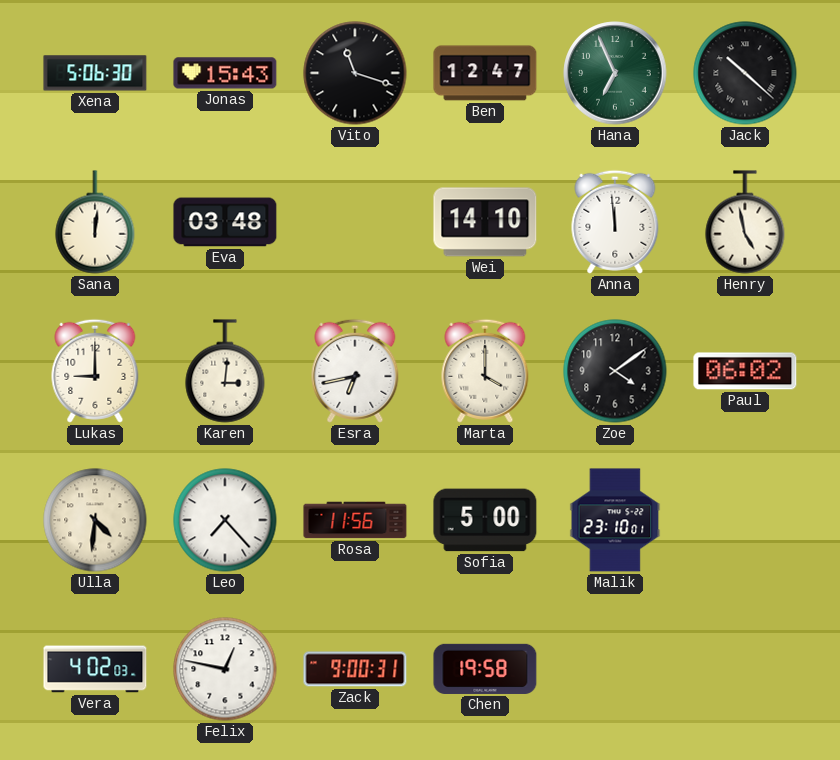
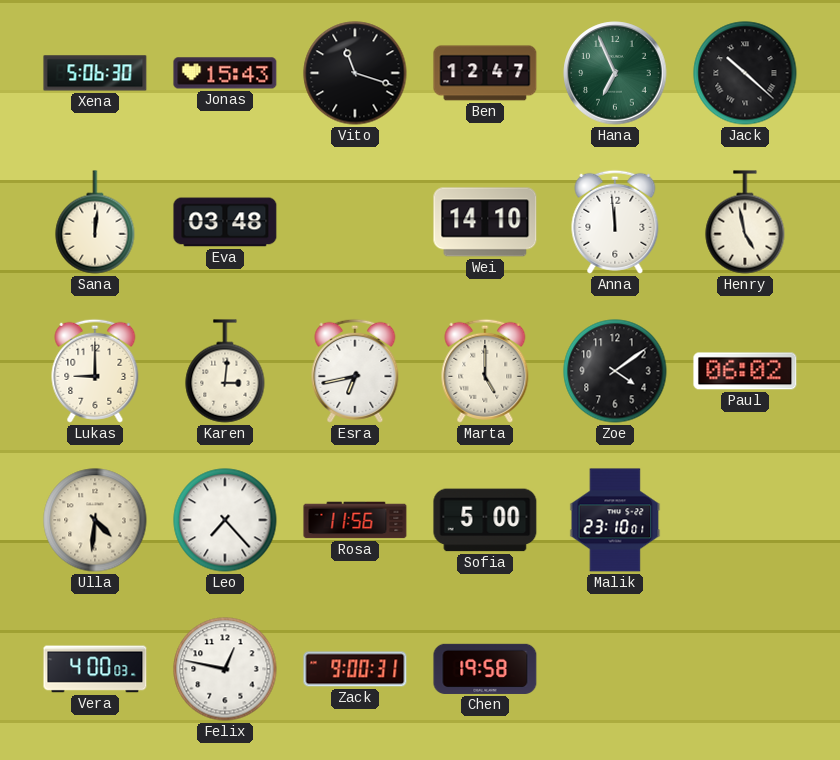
Marta: 4:00 -> 5:00
Vera: 4:02 -> 4:00
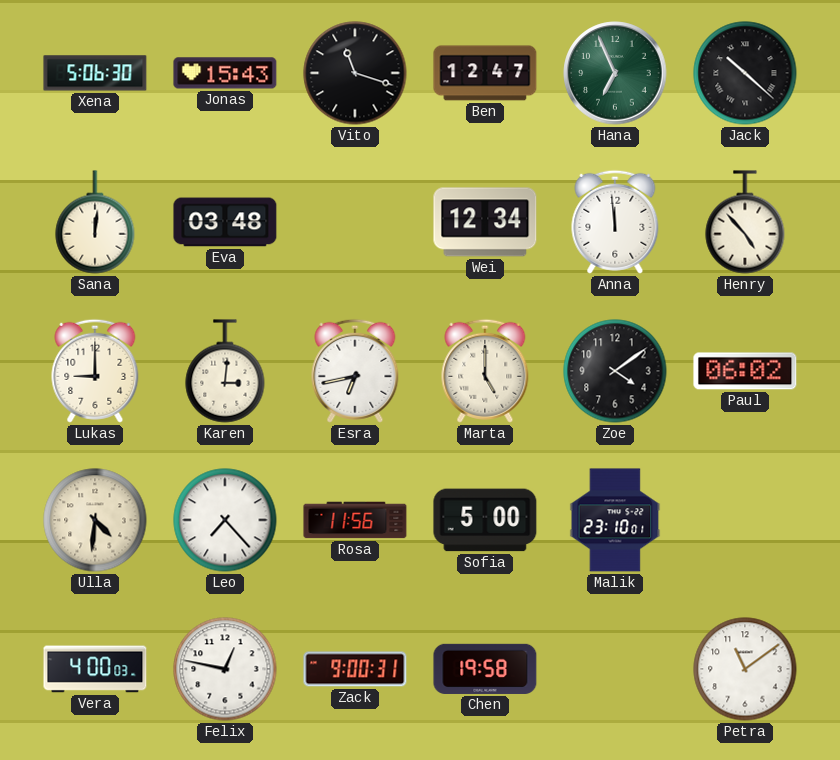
Wei: 14:10 -> 12:34
Henry: 4:58 -> 4:53
Petra: none -> 11:09
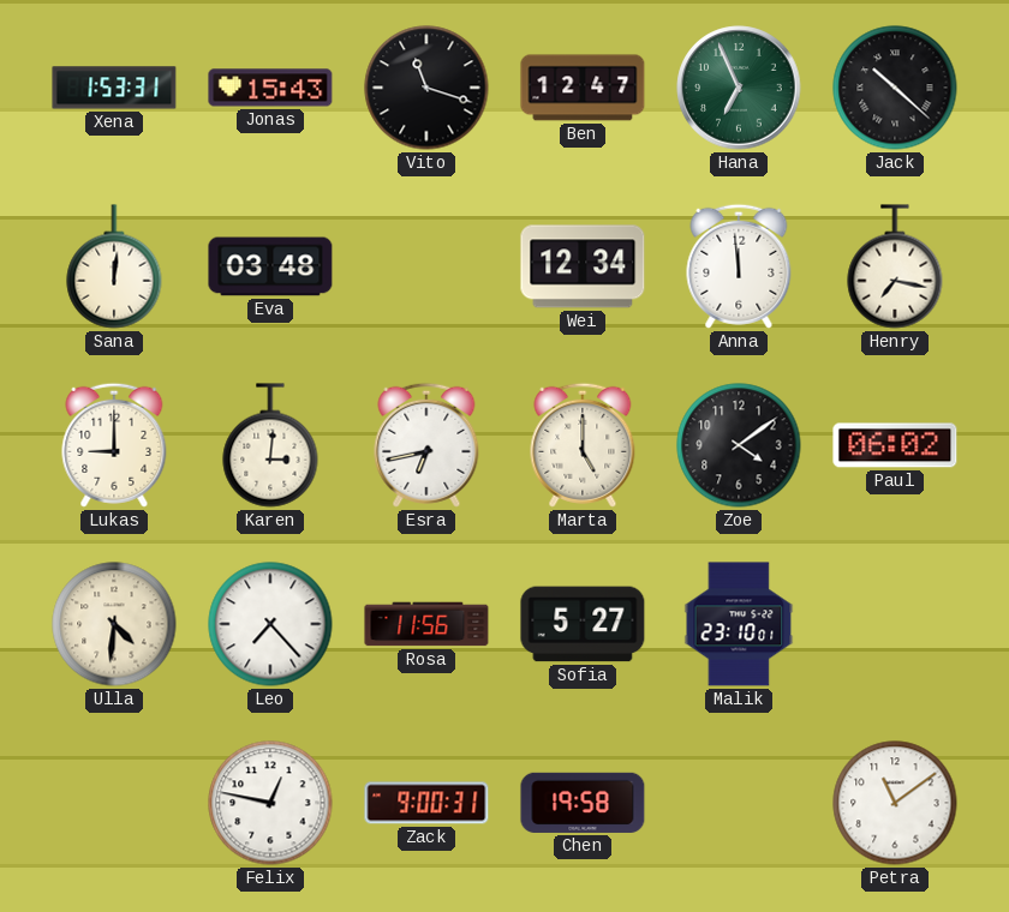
Xena: 5:06 -> 1:53
Henry: 4:53 -> 7:17
Sofia: 5:00 -> 5:27
Vera: 4:00 -> none
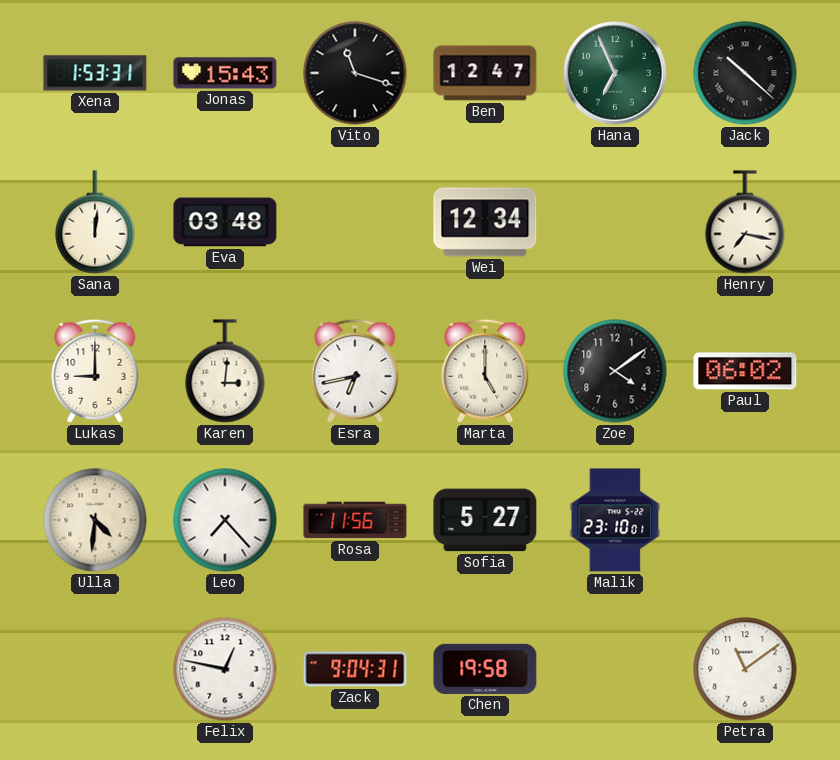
Anna: 11:59 -> none
Zack: 9:00 -> 9:04
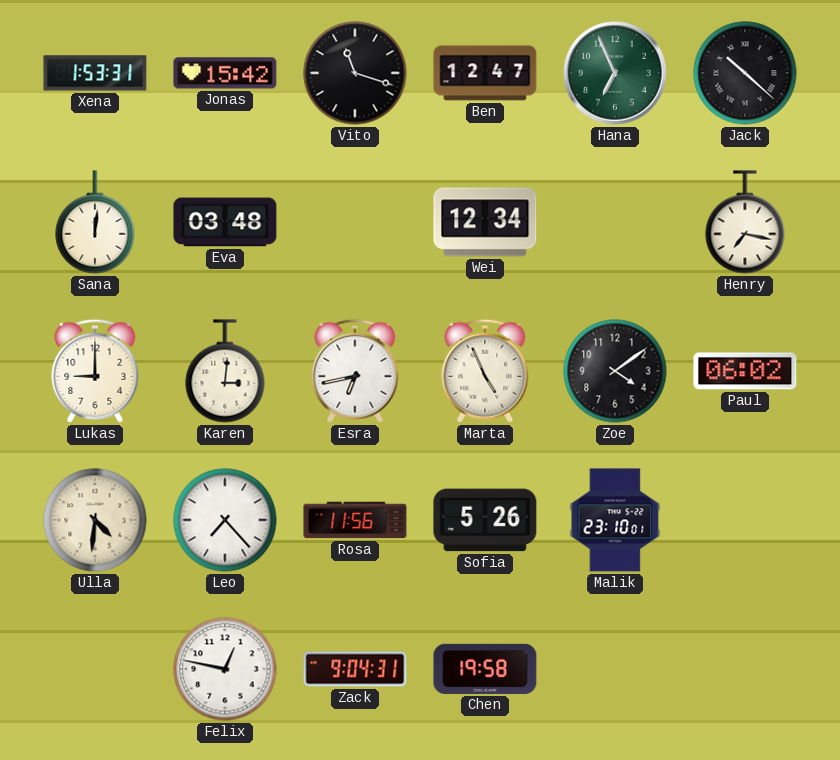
Jonas: 15:43 -> 15:42
Marta: 5:00 -> 4:56
Sofia: 5:27 -> 5:26
Petra: 11:09 -> none
